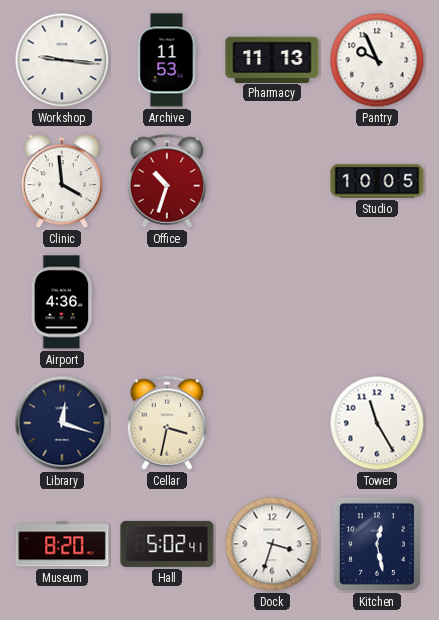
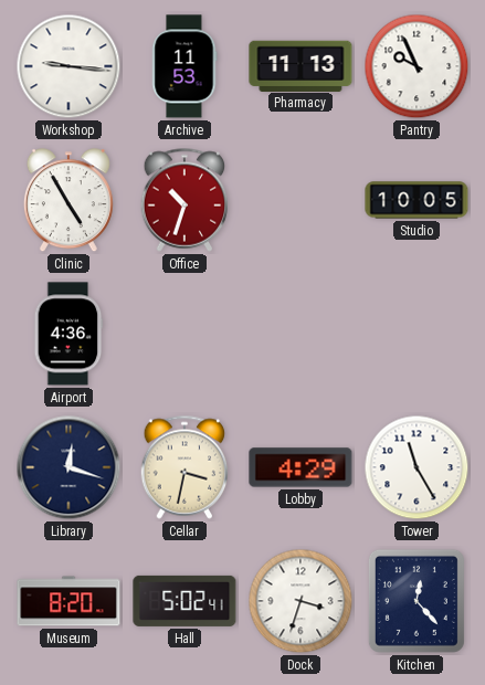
Clinic: 3:59 -> 4:55
Lobby: none -> 4:29
Kitchen: 12:28 -> 12:23
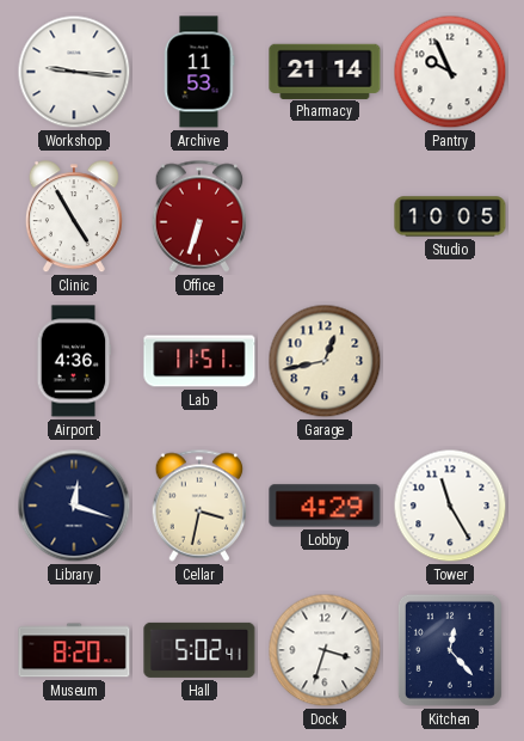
Pharmacy: 11:13 -> 21:14
Office: 10:33 -> 6:33
Lab: none -> 11:51
Garage: none -> 12:43
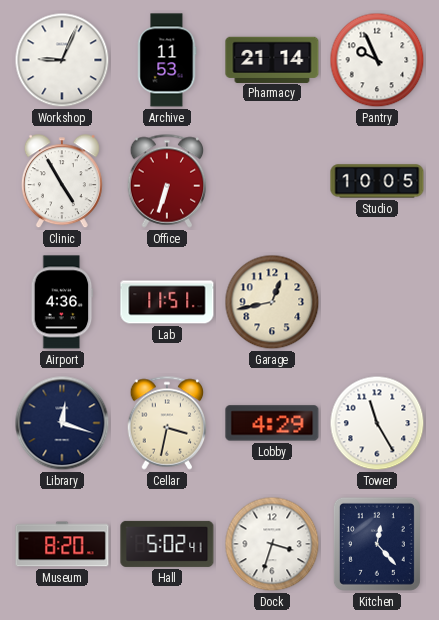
Workshop: 9:16 -> 9:04
